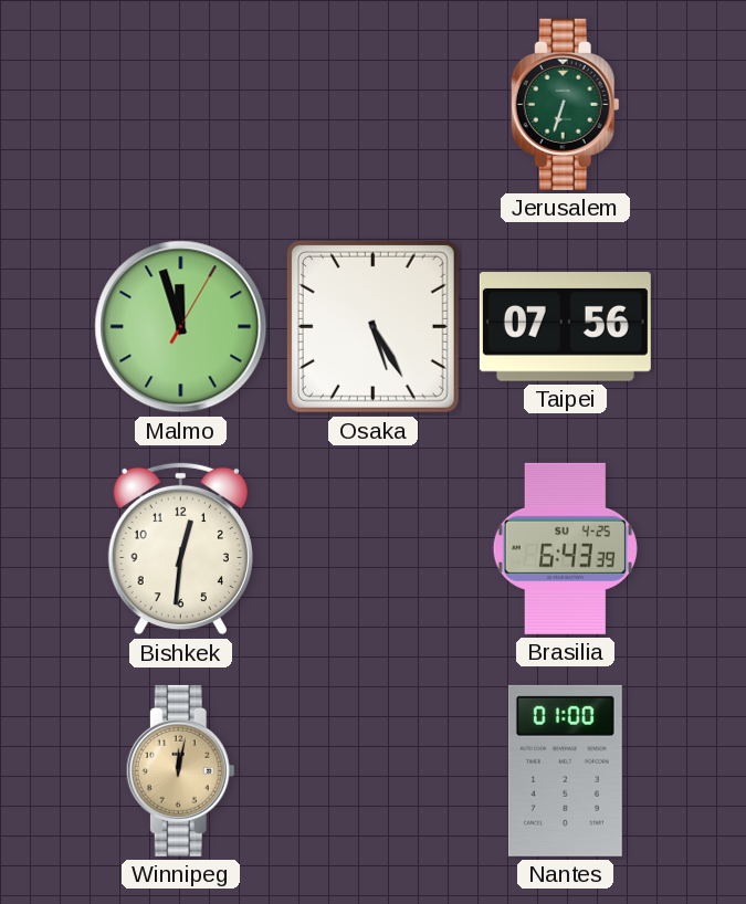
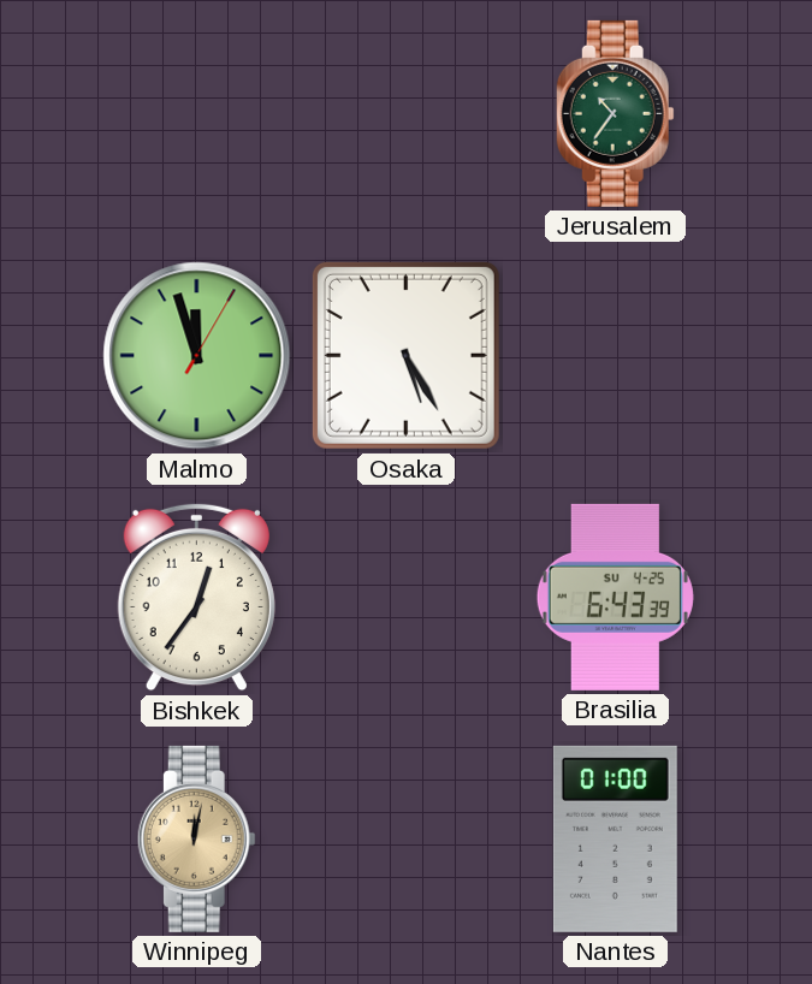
Jerusalem: 6:33 -> 10:36
Taipei: 07:56 -> none
Bishkek: 12:31 -> 12:36
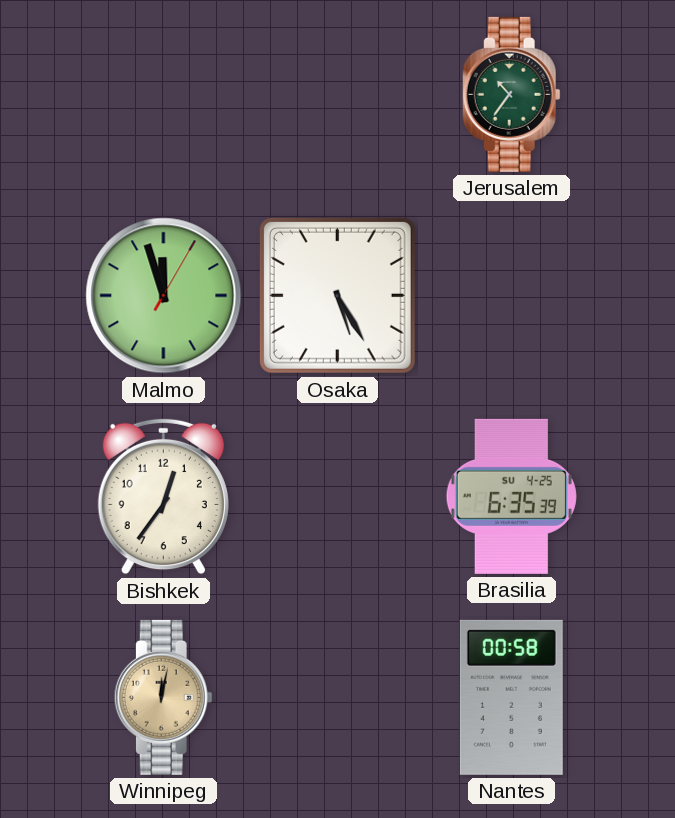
Brasilia: 6:43 -> 6:35
Nantes: 01:00 -> 00:58
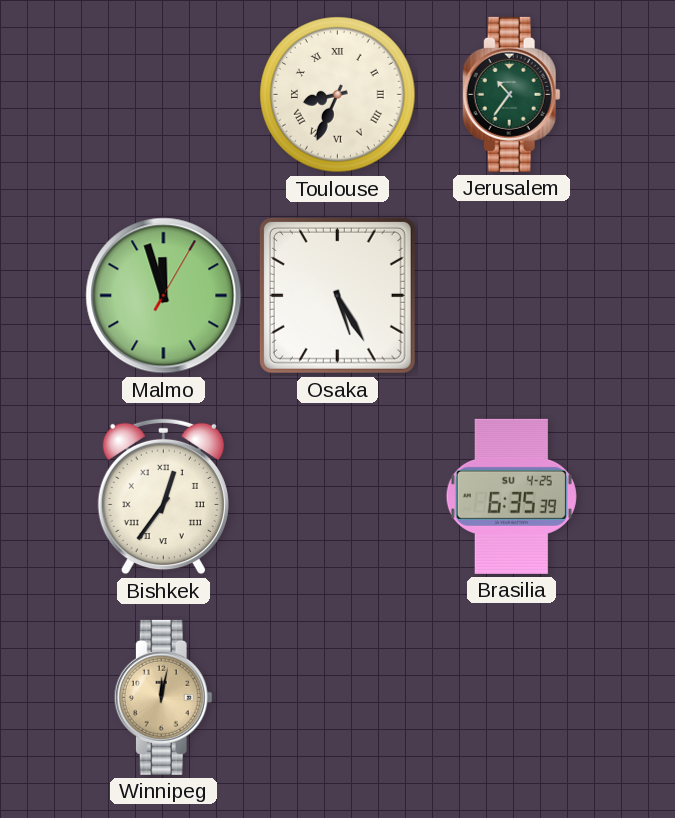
Toulouse: none -> 8:34
Bishkek numerals: Arabic -> Roman
Nantes: 00:58 -> none
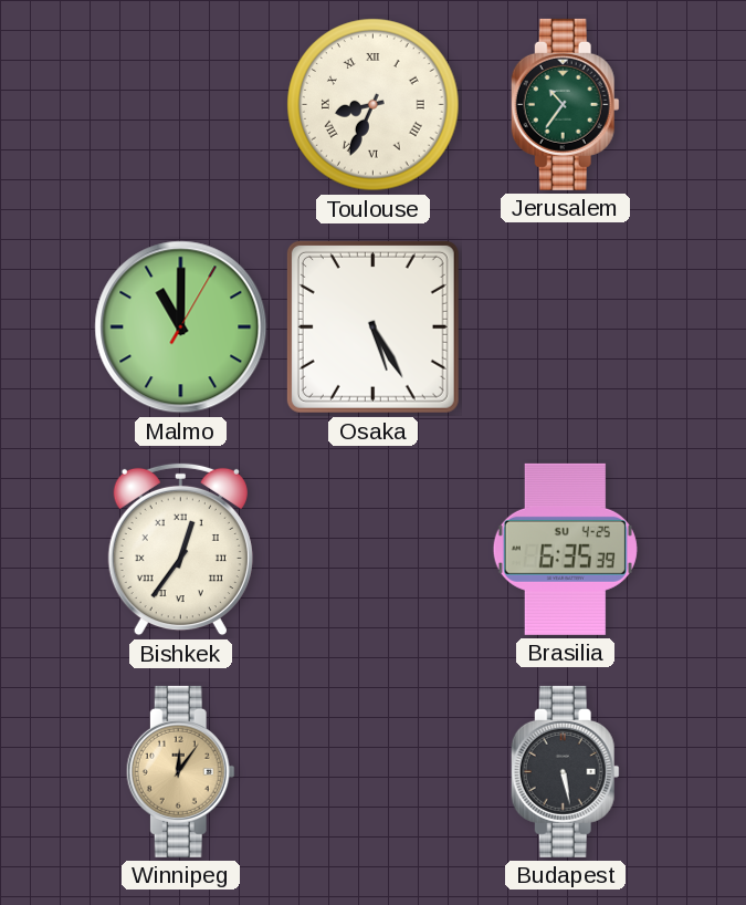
Malmo: 11:57 -> 11:00
Winnipeg: 12:02 -> 12:06
Budapest: none -> 5:28
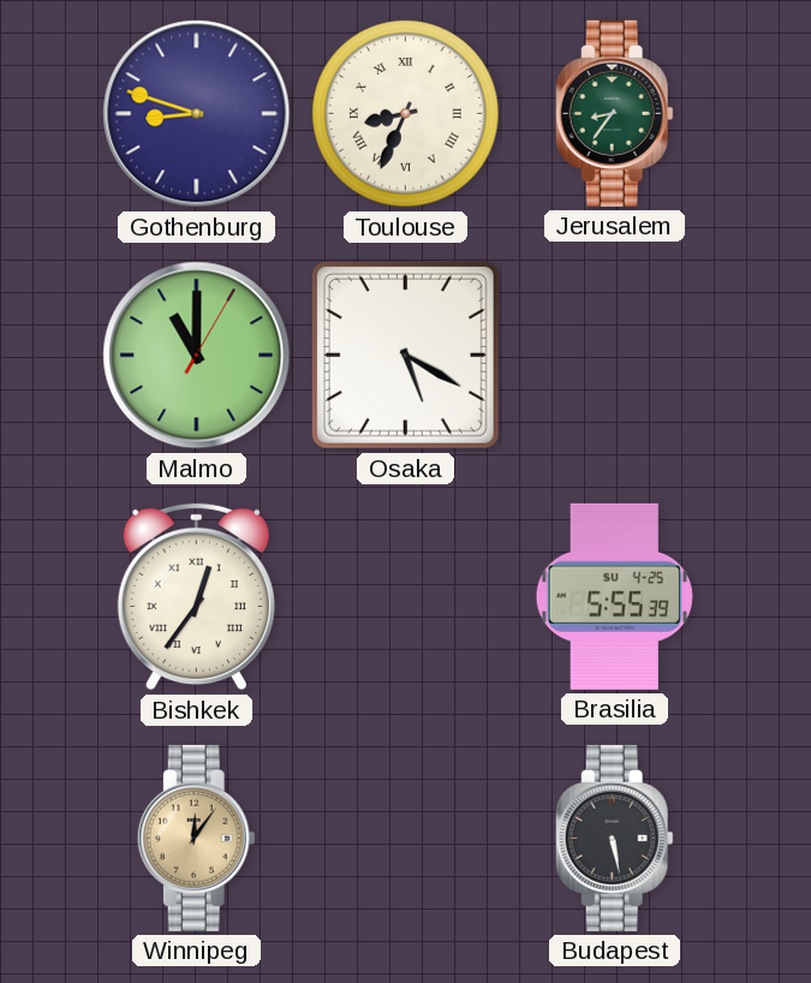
Gothenburg: none -> 8:48
Jerusalem: 10:36 -> 8:36
Osaka: 5:25 -> 5:20
Brasilia: 6:35 -> 5:55
